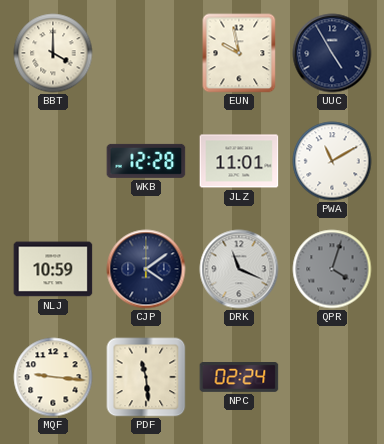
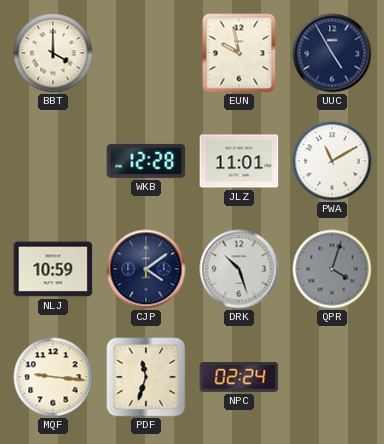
DRK: 11:19 -> 10:27
PDF: 11:29 -> 11:33
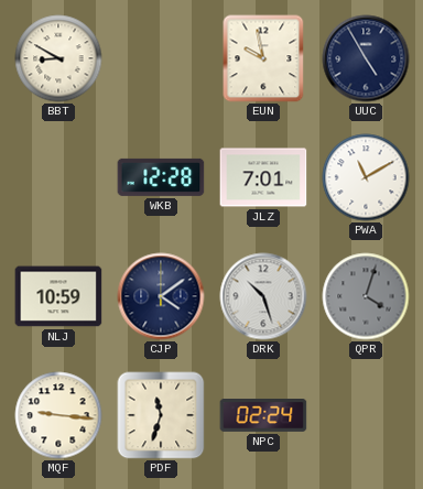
BBT: 4:00 -> 8:50
JLZ: 11:01 -> 7:01
